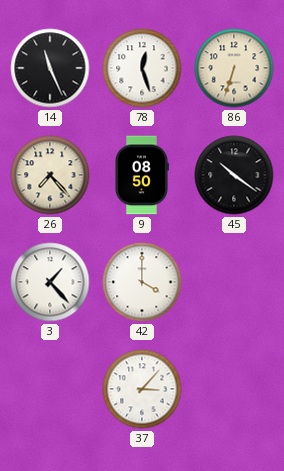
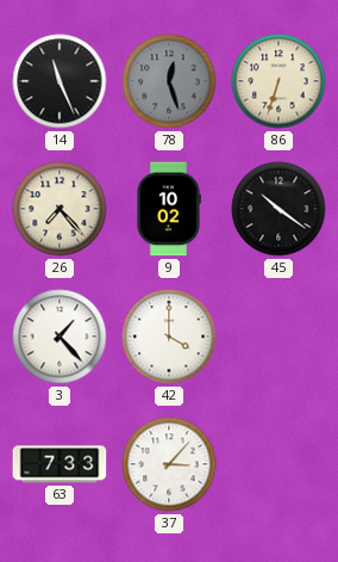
78 dial: white -> grey
9: 08:50 -> 10:02
63: none -> 7:33
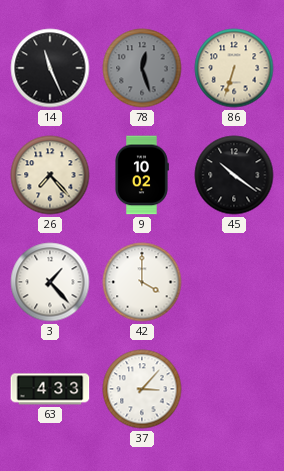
63: 7:33 -> 4:33
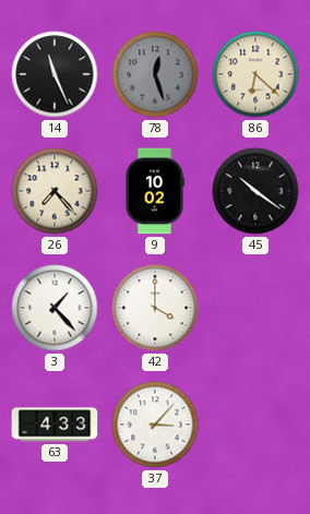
86: 6:33 -> 6:22
